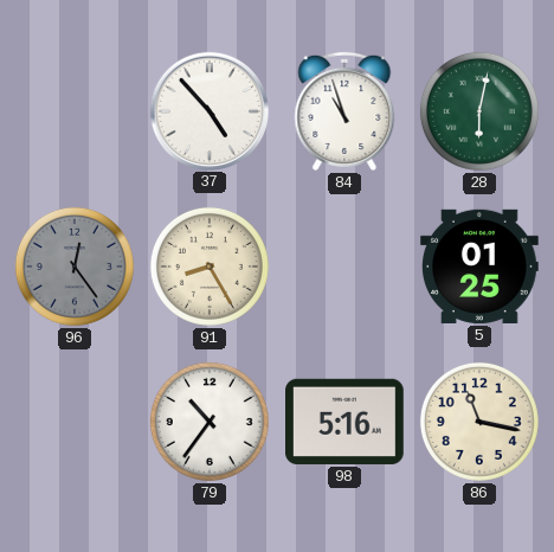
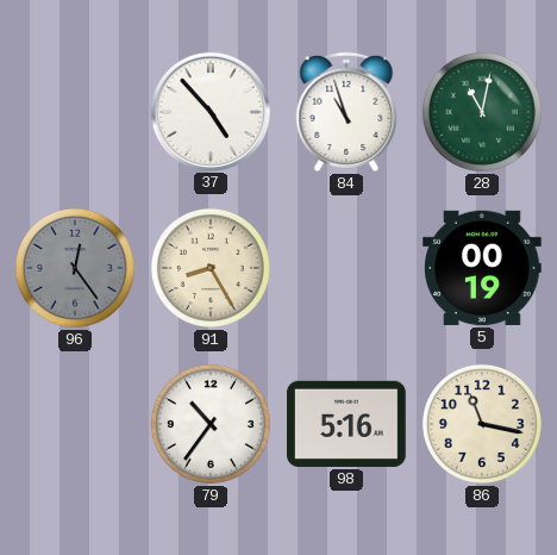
28: 6:02 -> 11:02
5: 01:25 -> 00:19
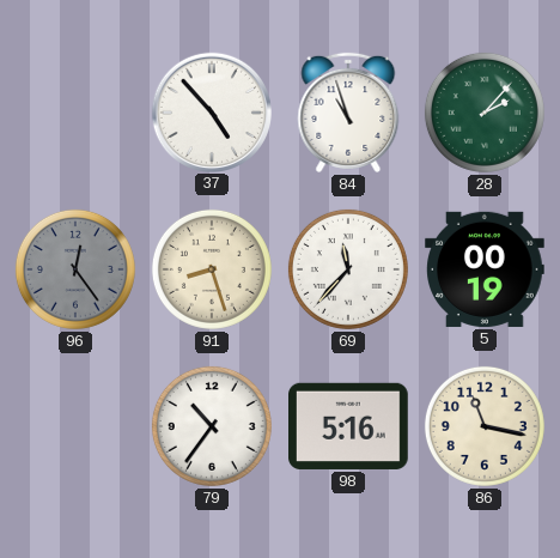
28: 11:02 -> 2:07
91: 8:25 -> 8:27
69: none -> 11:37
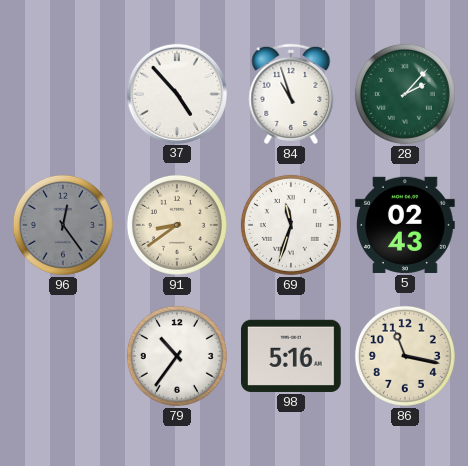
91: 8:27 -> 8:39
69: 11:37 -> 11:33
5: 00:19 -> 02:43
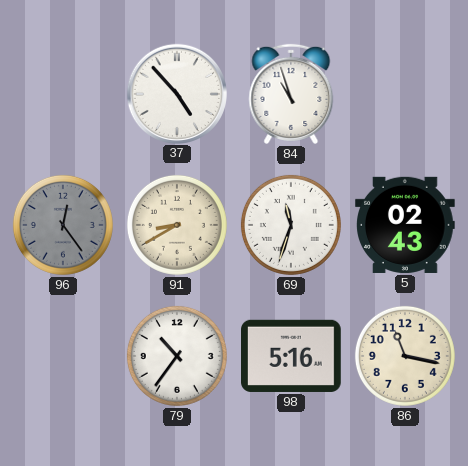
28: 2:07 -> none
91: 8:39 -> 8:40
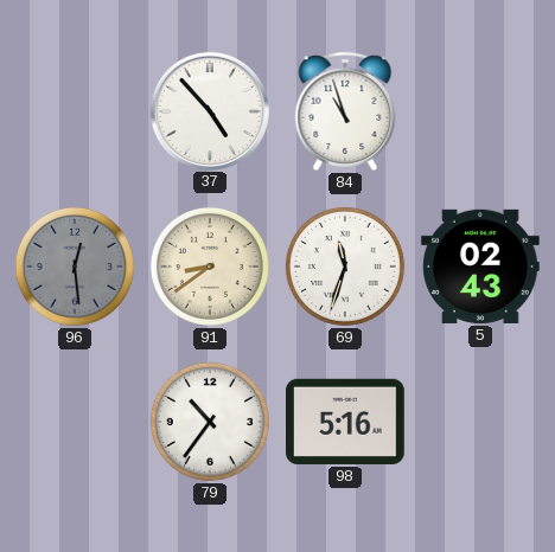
96: 12:24 -> 12:29
91: 8:40 -> 8:39
86: 11:17 -> none
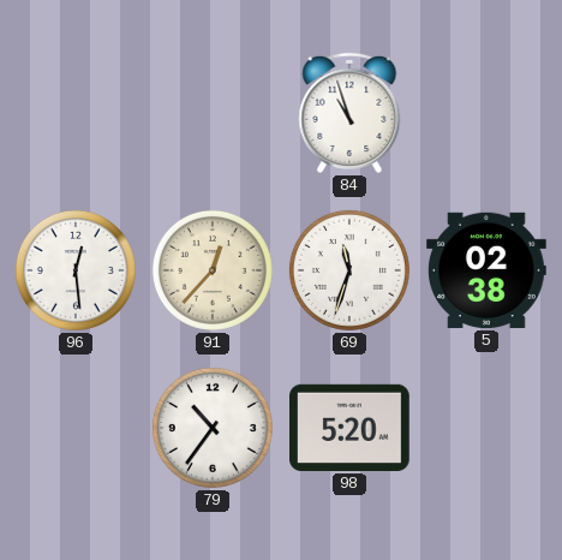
37: 4:53 -> none
96 dial: grey -> white
91: 8:39 -> 12:37
5: 02:43 -> 02:38
98: 5:16 -> 5:20
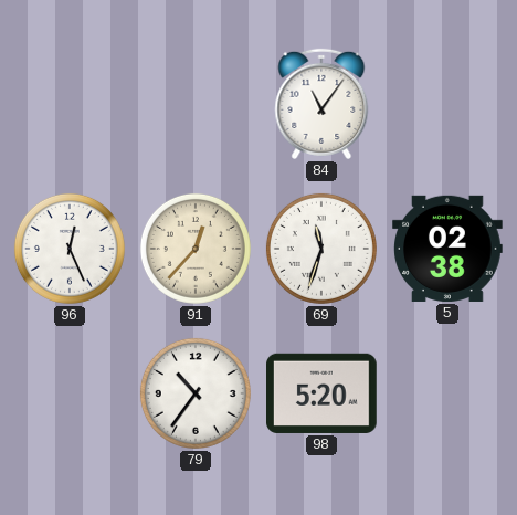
84: 10:57 -> 11:06
96: 12:29 -> 12:26
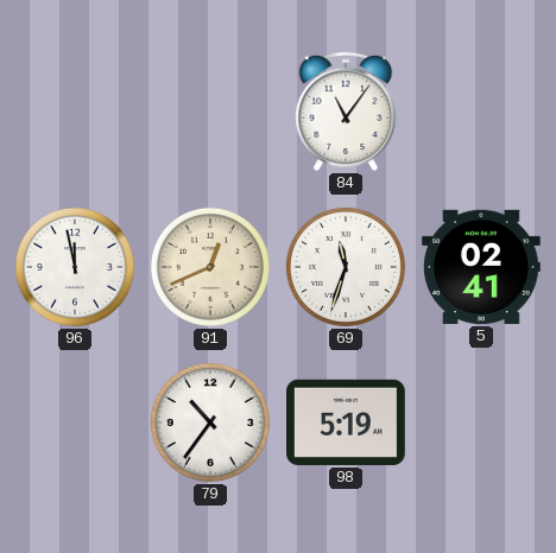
96: 12:26 -> 11:58
91: 12:37 -> 12:41
5: 02:38 -> 02:41
98: 5:20 -> 5:19
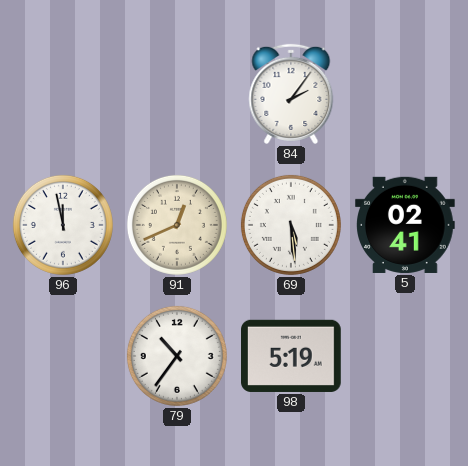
84: 11:06 -> 2:06
69: 11:33 -> 5:29
